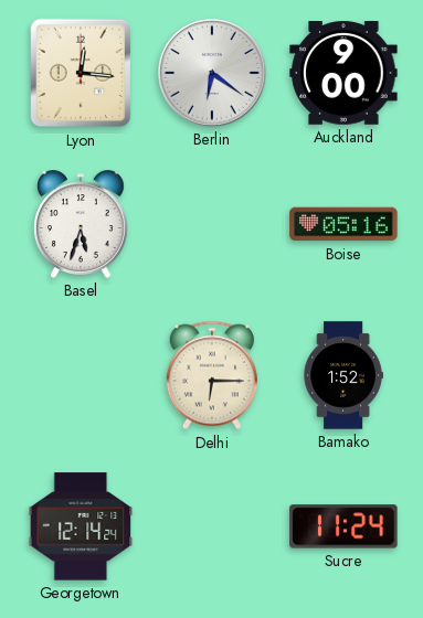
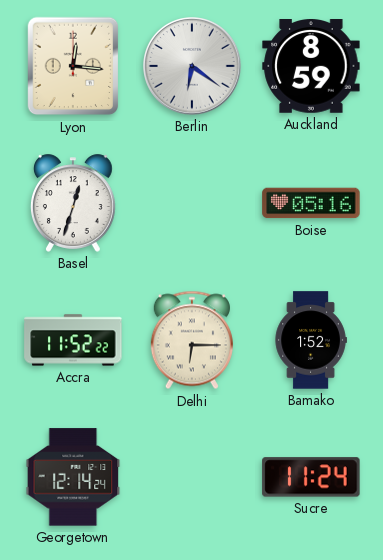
Auckland: 9:00 -> 8:59
Basel: 5:33 -> 12:33
Accra: none -> 11:52
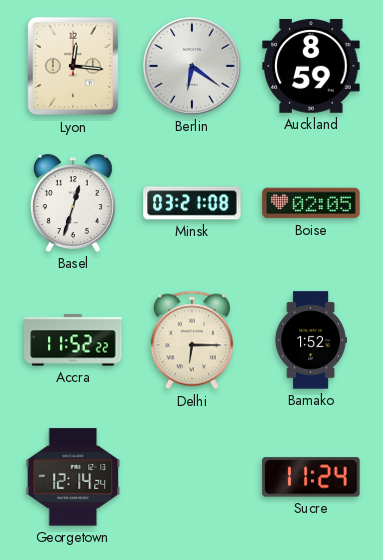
Minsk: none -> 03:21
Boise: 05:16 -> 02:05
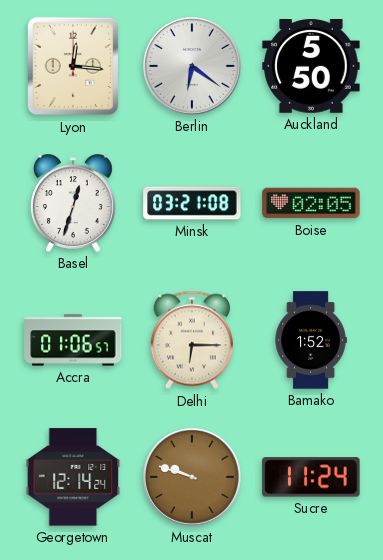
Auckland: 8:59 -> 5:50
Accra: 11:52 -> 01:06
Muscat: none -> 9:48
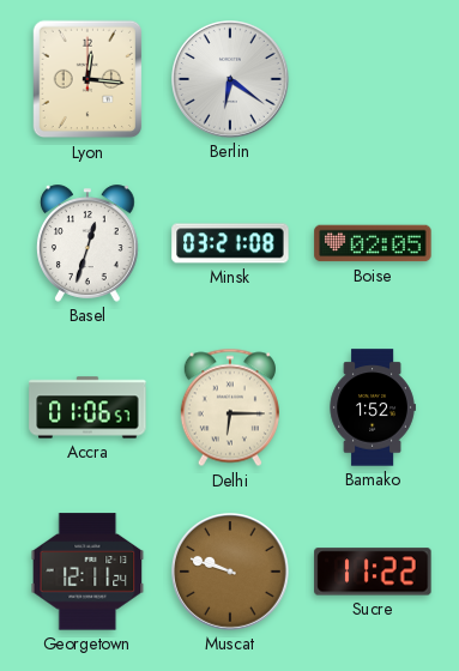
Auckland: 5:50 -> none
Georgetown: 12:14 -> 12:11
Sucre: 11:24 -> 11:22
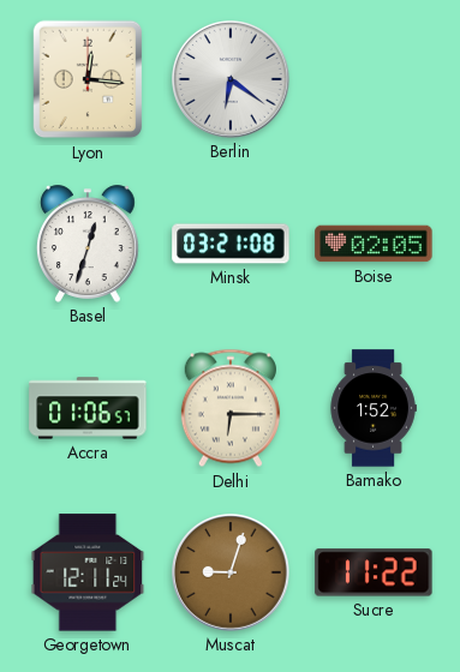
Muscat: 9:48 -> 9:03
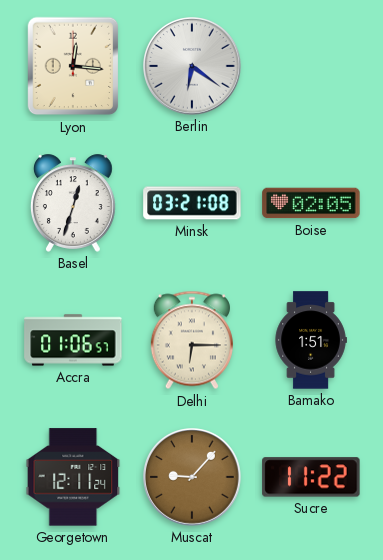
Bamako: 1:52 -> 1:51
Muscat: 9:03 -> 9:07
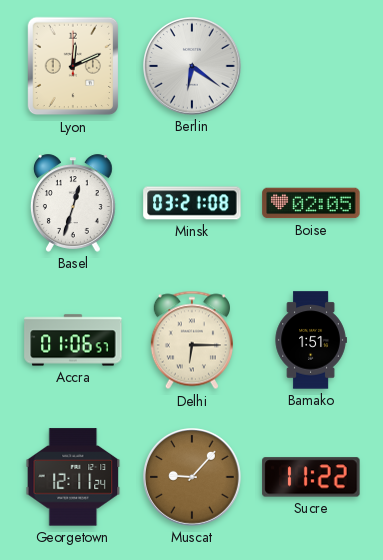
Lyon: 12:16 -> 12:11
